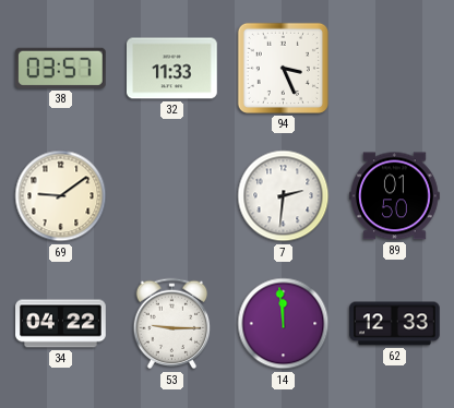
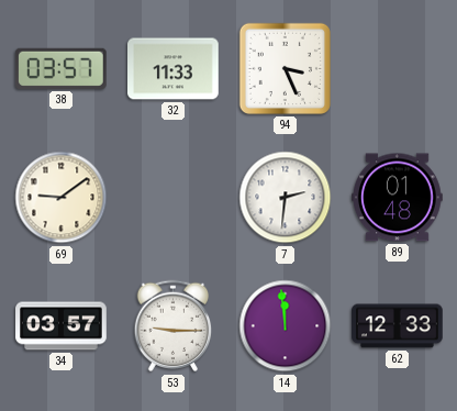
89: 01:50 -> 01:48
34: 04:22 -> 03:57
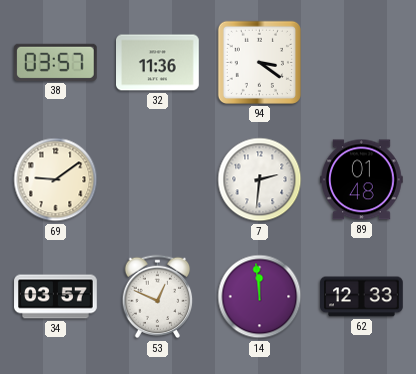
32: 11:33 -> 11:36
94: 3:26 -> 3:21
53: 9:15 -> 12:49
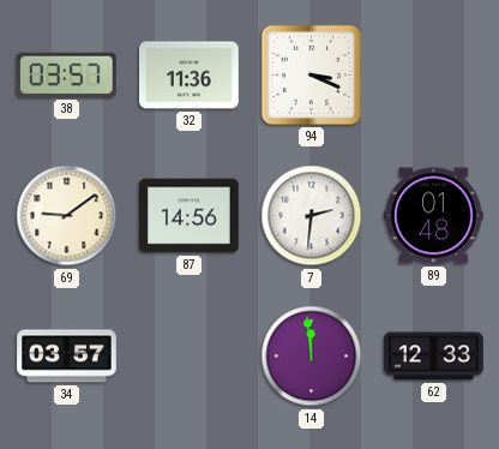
94: 3:21 -> 3:19
87: none -> 14:56
53: 12:49 -> none
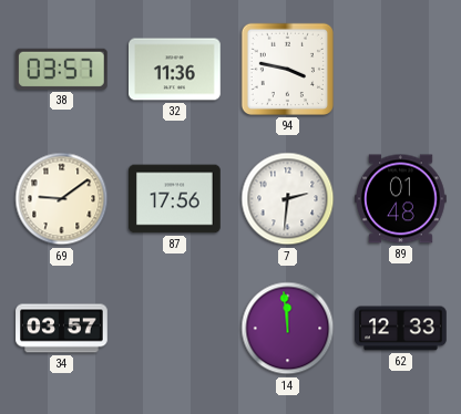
94: 3:19 -> 3:47
87: 14:56 -> 17:56
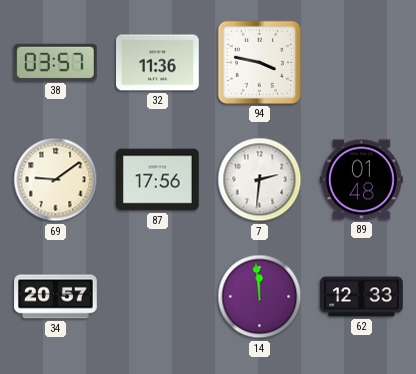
34: 03:57 -> 20:57
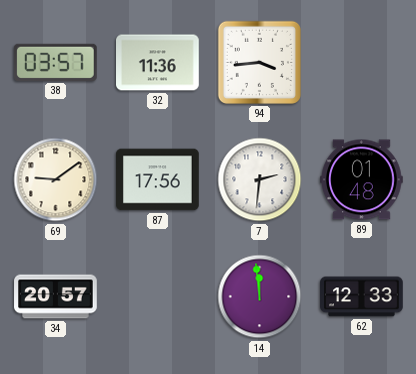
94: 3:47 -> 3:44
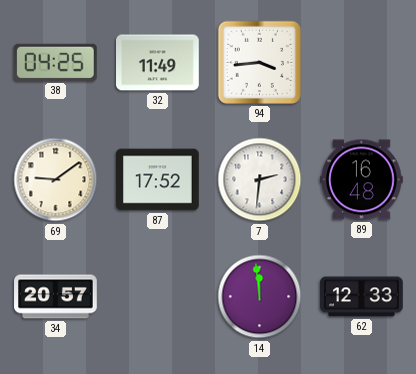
38: 03:57 -> 04:25
32: 11:36 -> 11:49
87: 17:56 -> 17:52
89: 01:48 -> 16:48
